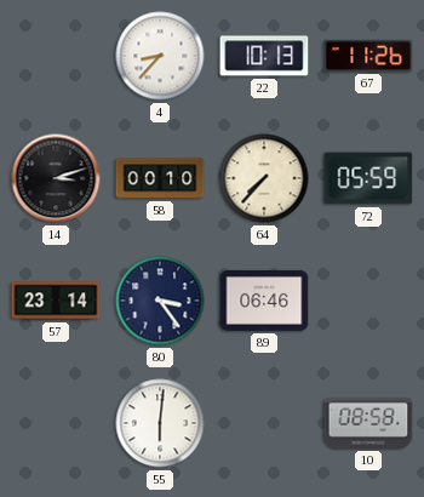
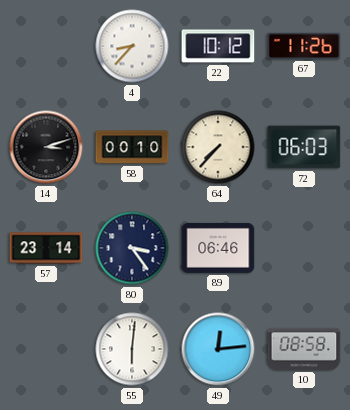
22: 10:13 -> 10:12
72: 05:59 -> 06:03
49: none -> 12:14
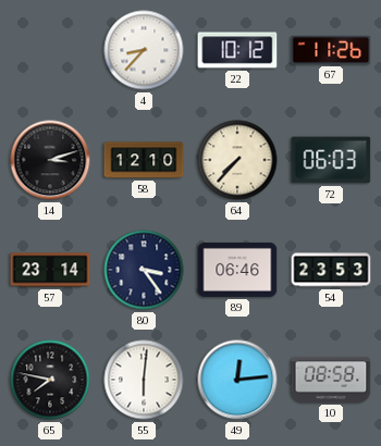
58: 00:10 -> 12:10
54: none -> 23:53
65: none -> 7:47
